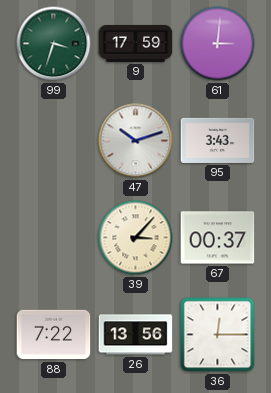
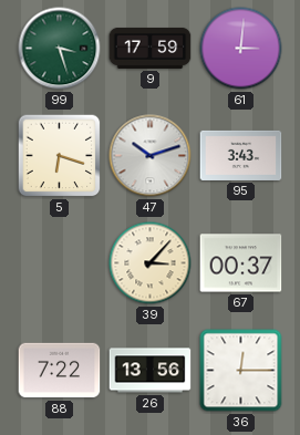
99: 3:33 -> 3:27
5: none -> 6:18
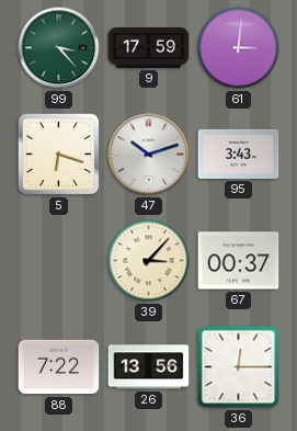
99: 3:27 -> 3:23
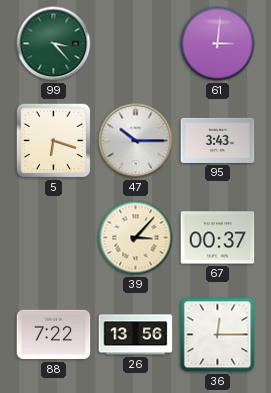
9: 17:59 -> none
47: 10:12 -> 10:15
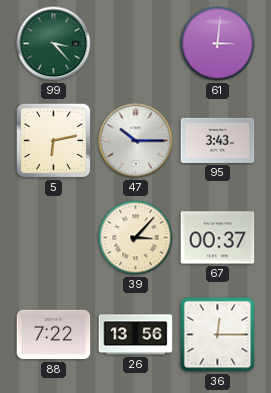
5: 6:18 -> 6:13
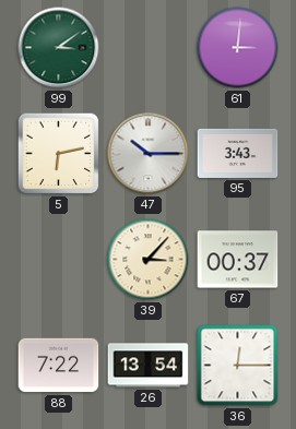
99: 3:23 -> 3:09
26: 13:56 -> 13:54
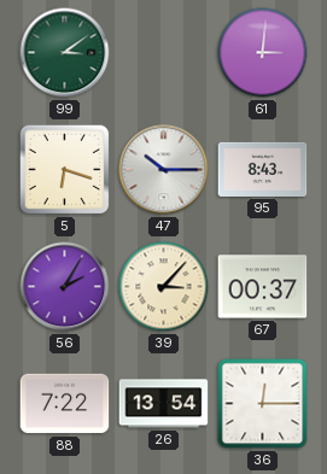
5: 6:13 -> 6:18
95: 3:43 -> 8:43
56: none -> 2:05
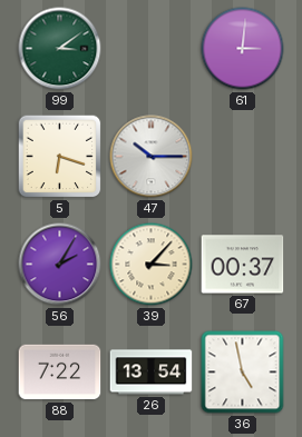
95: 8:43 -> none
36: 12:15 -> 4:58
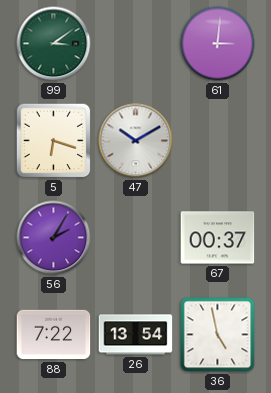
47: 10:15 -> 10:10
39: 3:07 -> none
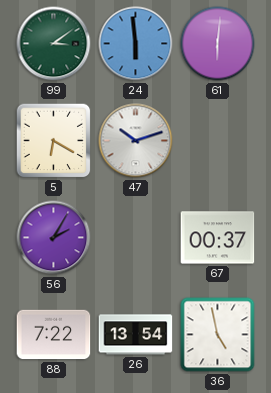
24: none -> 5:59
61: 3:01 -> 6:01
5: 6:18 -> 6:20
47: 10:10 -> 10:12
